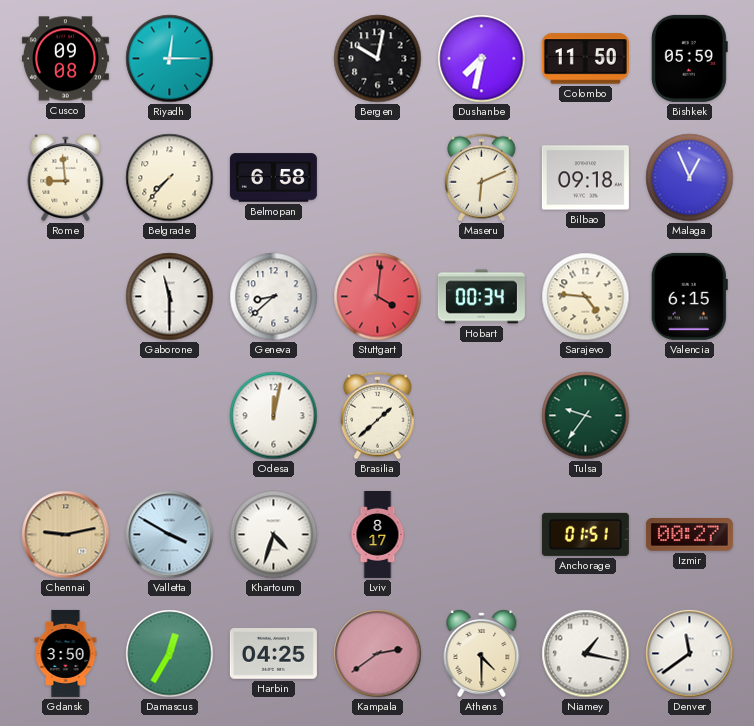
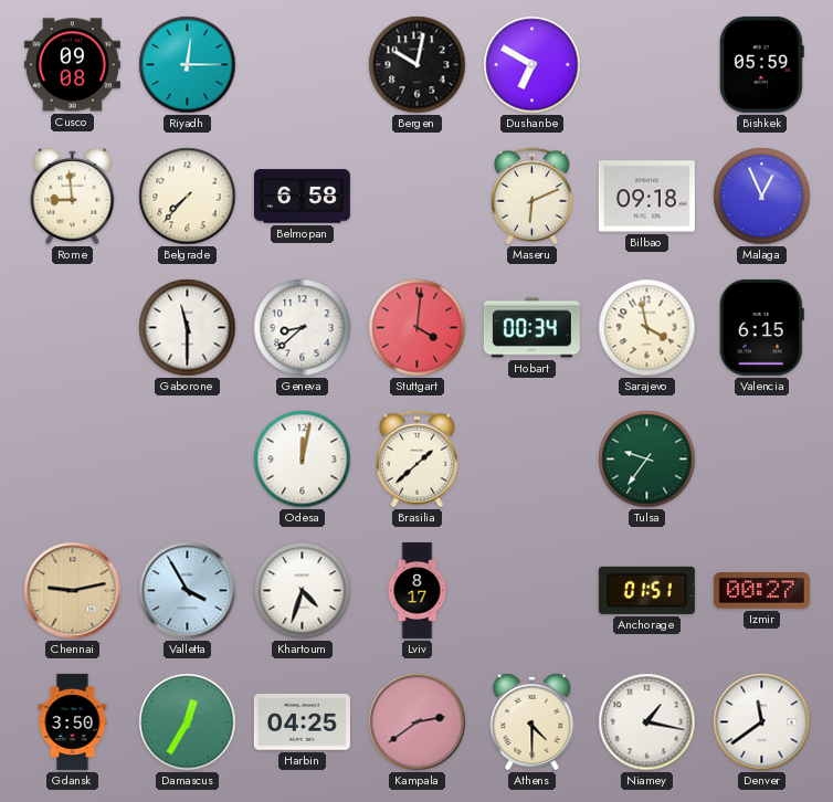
Dushanbe: 7:32 -> 6:50
Colombo: 11:50 -> none
Sarajevo: 4:46 -> 3:58
Valletta: 3:50 -> 3:55
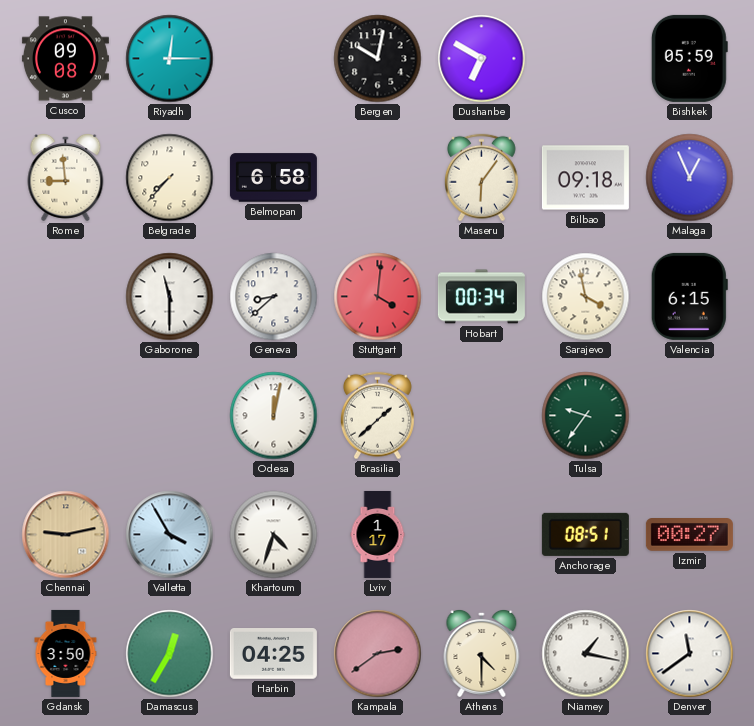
Maseru: 6:11 -> 6:06
Lviv: 8:17 -> 1:17
Anchorage: 01:51 -> 08:51
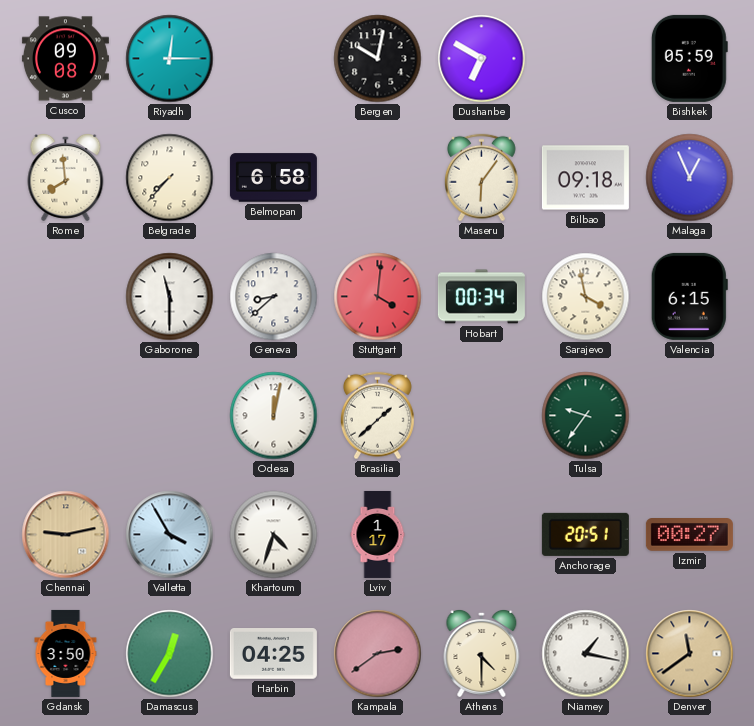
Rome: 8:59 -> 7:59
Anchorage: 08:51 -> 20:51
Denver dial: white -> champagne
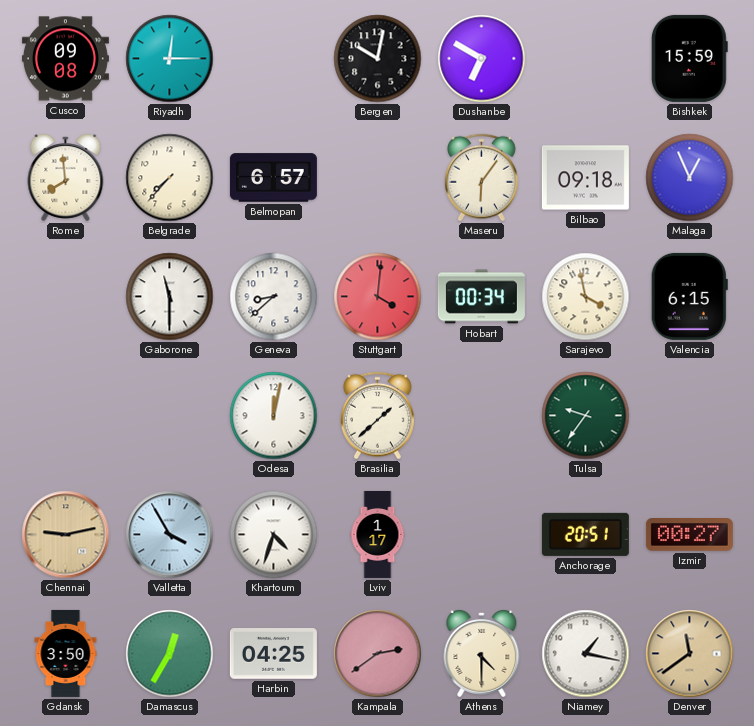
Bishkek: 05:59 -> 15:59
Belmopan: 6:58 -> 6:57
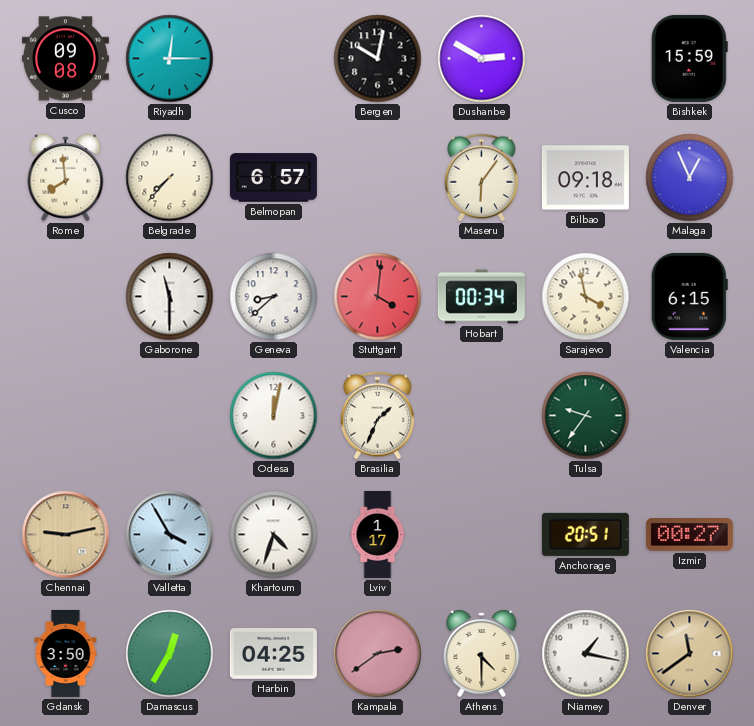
Dushanbe: 6:50 -> 2:50
Brasilia: 1:38 -> 1:34
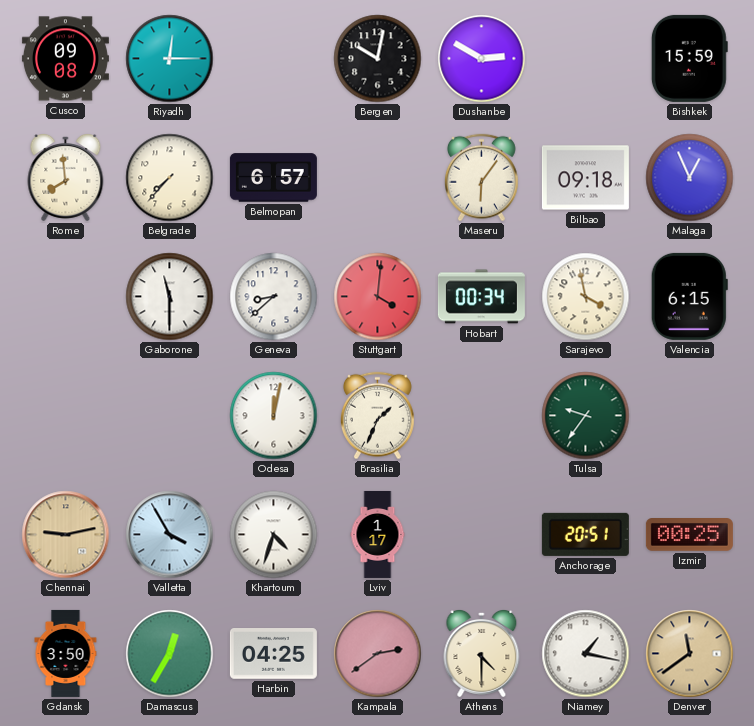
Izmir: 00:27 -> 00:25
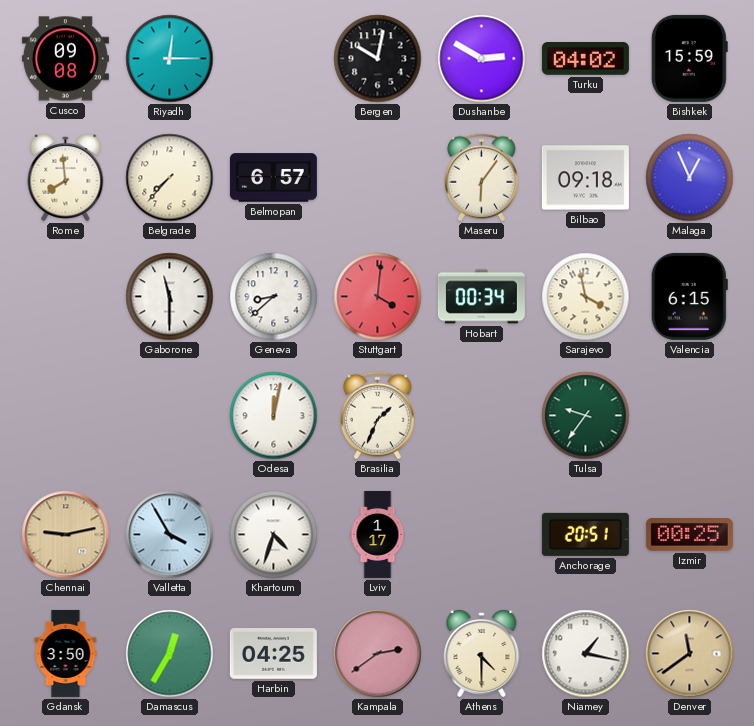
Turku: none -> 04:02
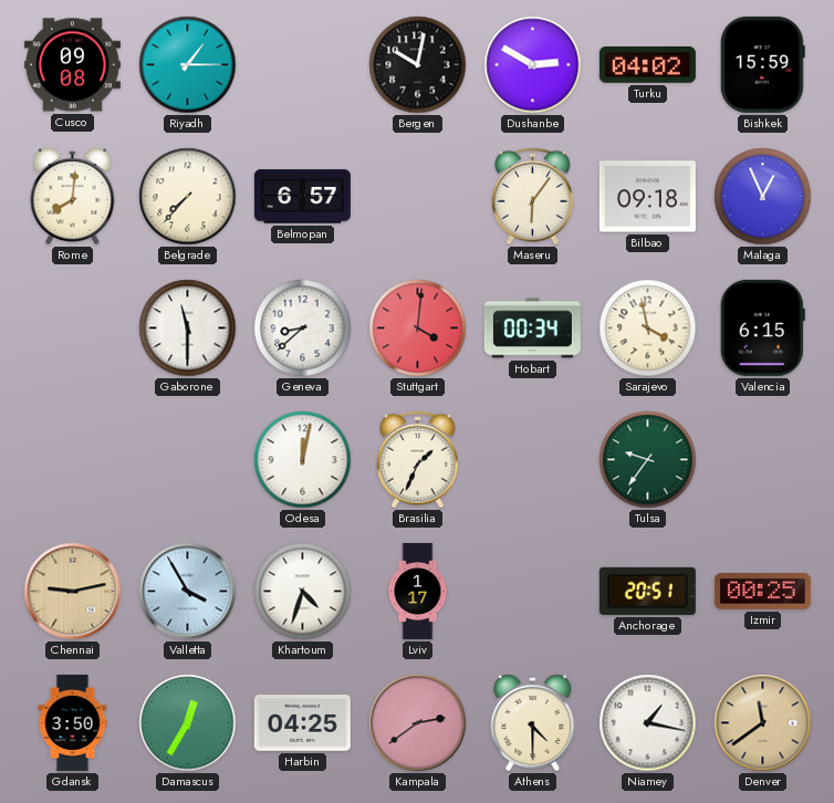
Riyadh: 12:15 -> 1:15
Rome: 7:59 -> 8:01
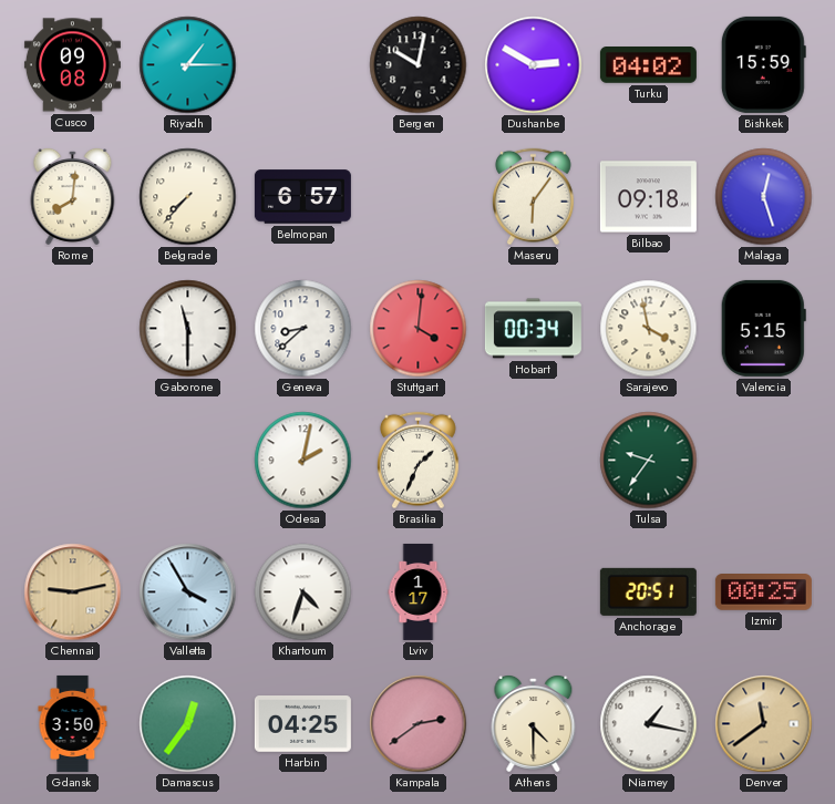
Malaga: 12:56 -> 12:27
Valencia: 6:15 -> 5:15
Odesa: 12:02 -> 2:02
Damascus: 12:35 -> 12:36
